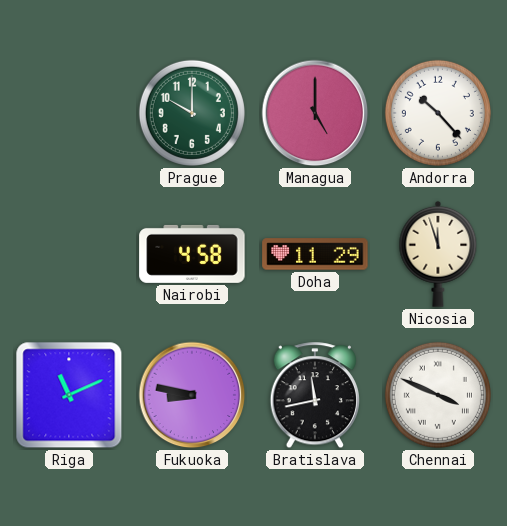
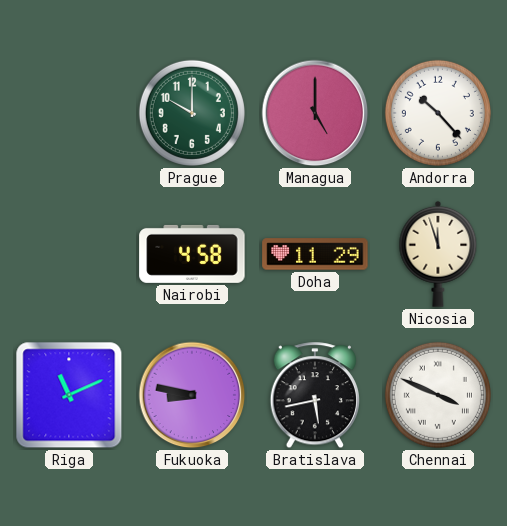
Bratislava: 11:43 -> 5:43
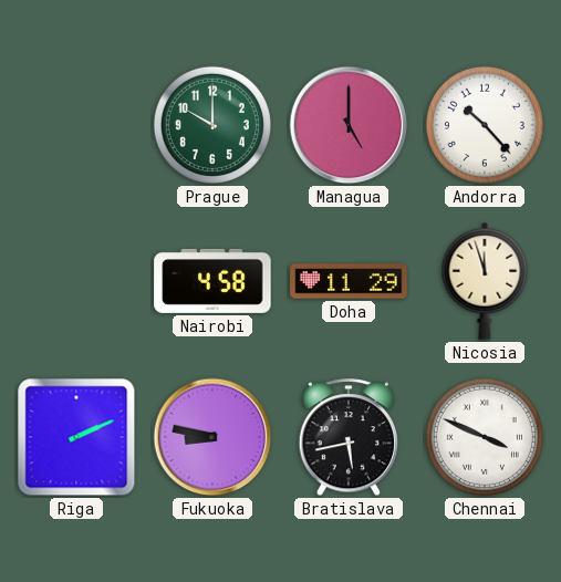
Riga: 11:11 -> 2:11
